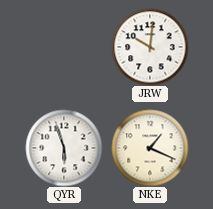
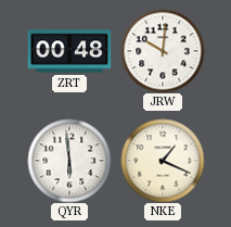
ZRT: none -> 00:48
QYR: 5:57 -> 5:59
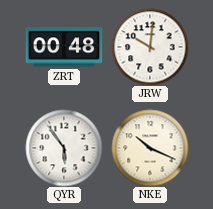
QYR: 5:59 -> 5:54
NKE: 1:19 -> 10:19
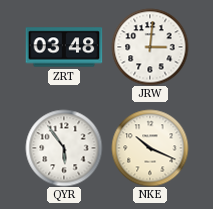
ZRT: 00:48 -> 03:48
JRW: 10:01 -> 3:01
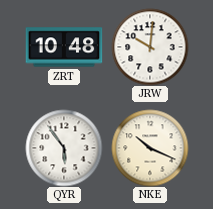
ZRT: 03:48 -> 10:48
JRW: 3:01 -> 10:01
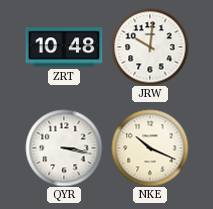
QYR: 5:54 -> 3:17
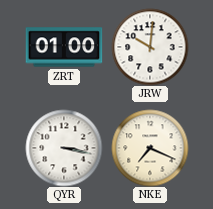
ZRT: 10:48 -> 01:00
NKE: 10:19 -> 7:19
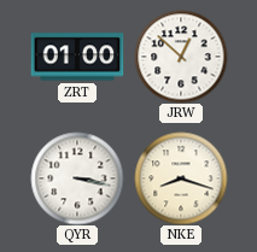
JRW: 10:01 -> 12:52
NKE: 7:19 -> 8:18
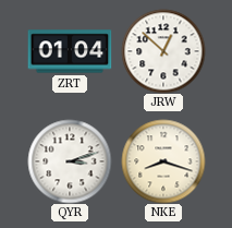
ZRT: 01:00 -> 01:04
QYR: 3:17 -> 3:12
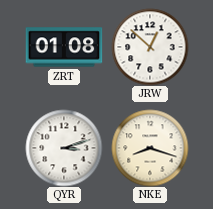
ZRT: 01:04 -> 01:08
